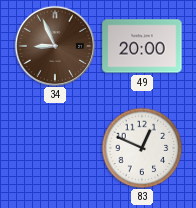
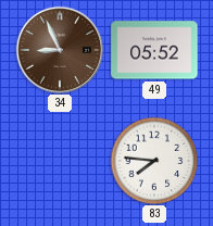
49: 20:00 -> 05:52
83: 12:49 -> 7:46
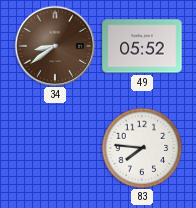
34: 8:56 -> 8:39
